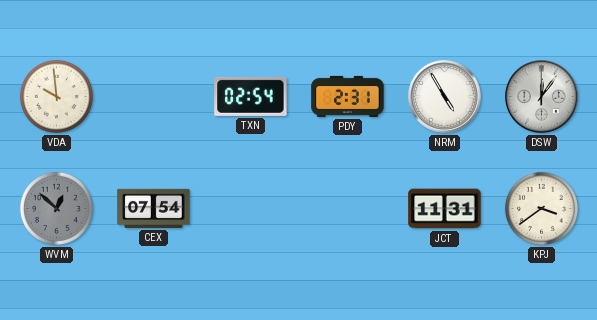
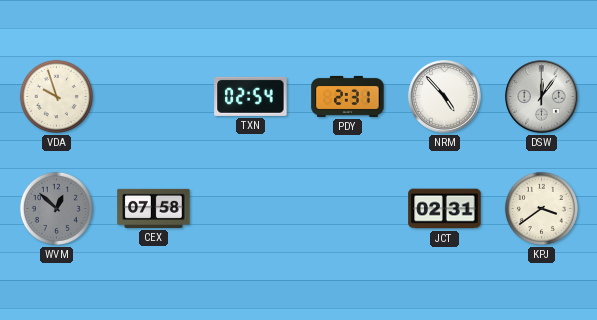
VDA: 9:59 -> 9:57
NRM: 4:55 -> 4:53
CEX: 07:54 -> 07:58
JCT: 11:31 -> 02:31
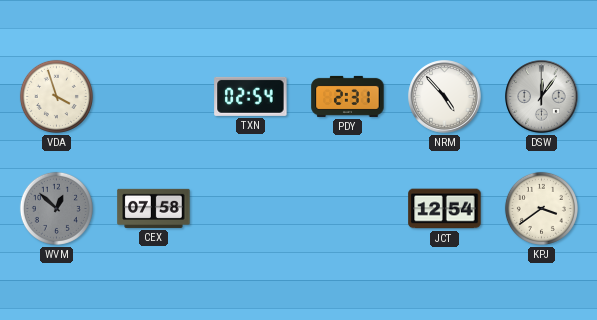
VDA: 9:57 -> 3:57
JCT: 02:31 -> 12:54
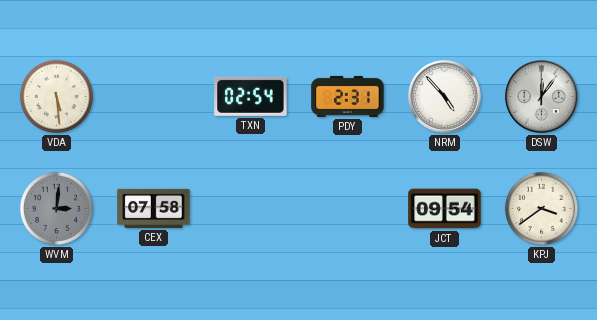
VDA: 3:57 -> 5:29
WVM: 12:52 -> 3:01
JCT: 12:54 -> 09:54
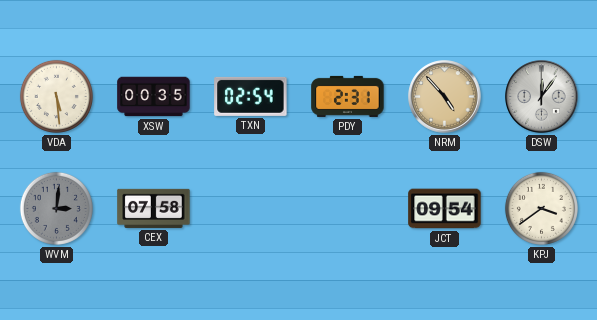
XSW: none -> 00:35
NRM dial: white -> champagne
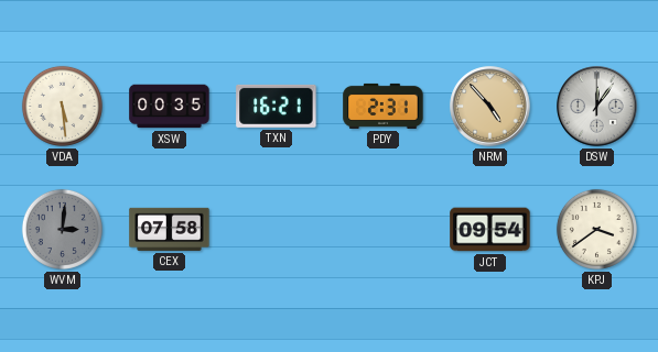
TXN: 02:54 -> 16:21
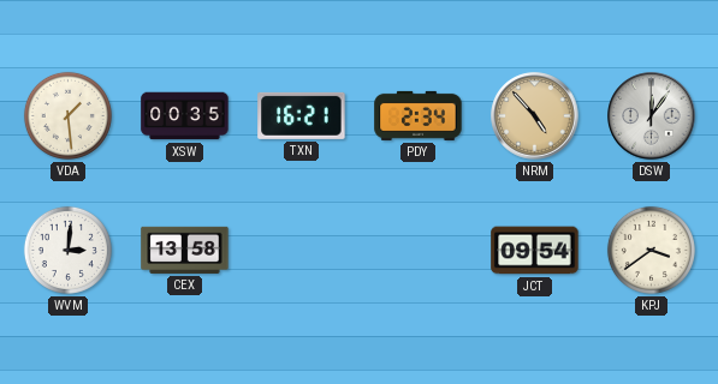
VDA: 5:29 -> 1:29
PDY: 2:31 -> 2:34
WVM dial: grey -> white
CEX: 07:58 -> 13:58
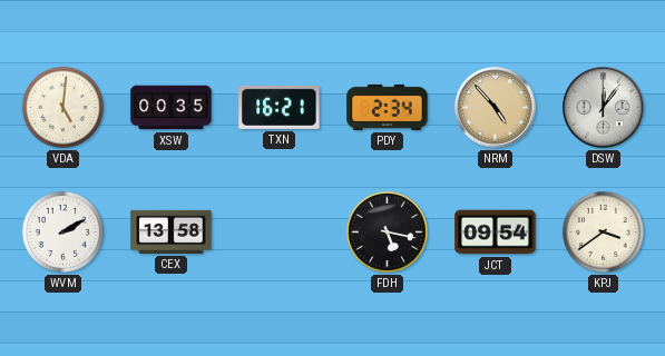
VDA: 1:29 -> 5:01
WVM: 3:01 -> 2:10
FDH: none -> 5:17
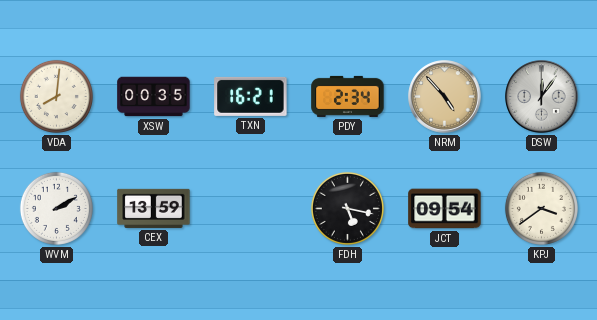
VDA: 5:01 -> 8:01
CEX: 13:58 -> 13:59
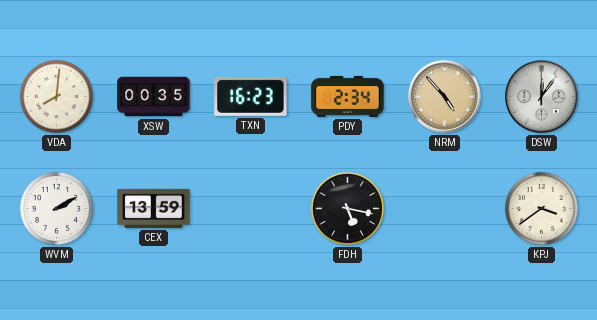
TXN: 16:21 -> 16:23
JCT: 09:54 -> none
